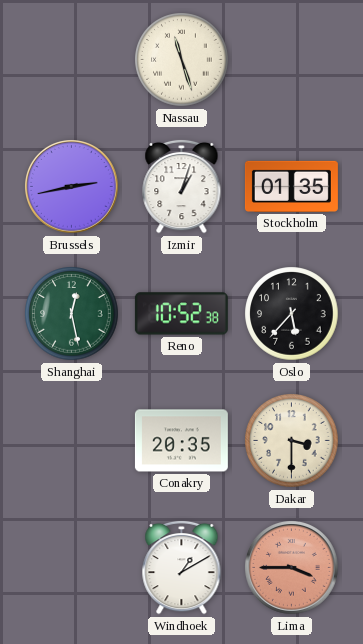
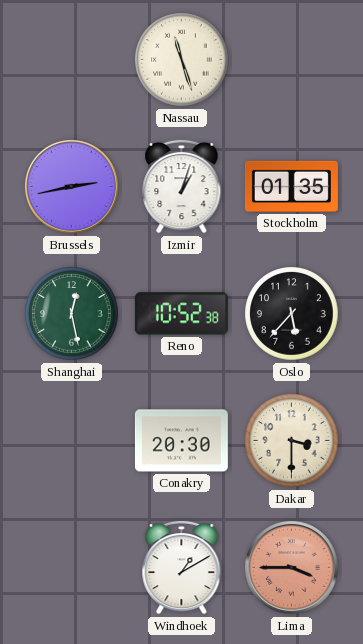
Conakry: 20:35 -> 20:30
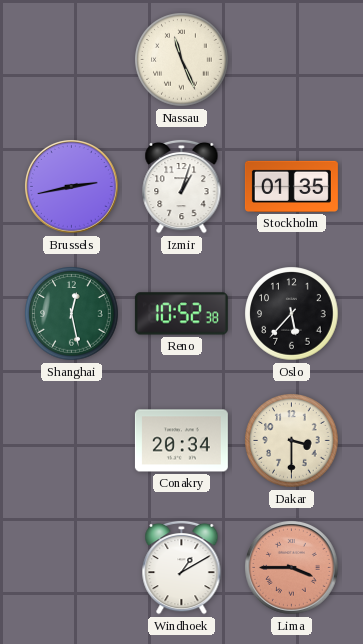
Nassau: 11:27 -> 11:26
Conakry: 20:30 -> 20:34
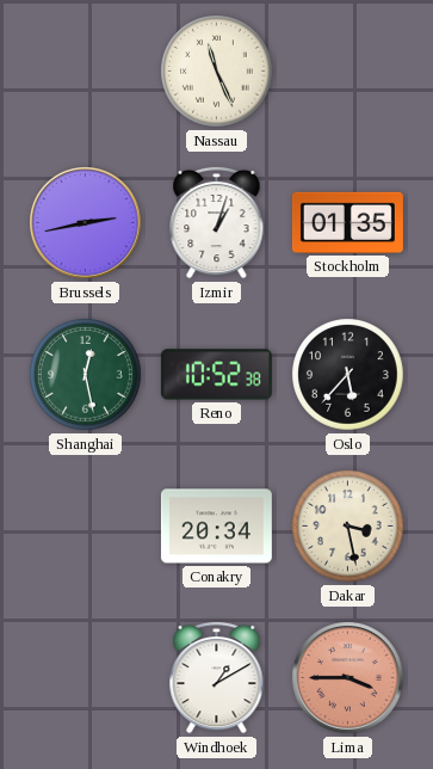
Dakar: 3:30 -> 3:28
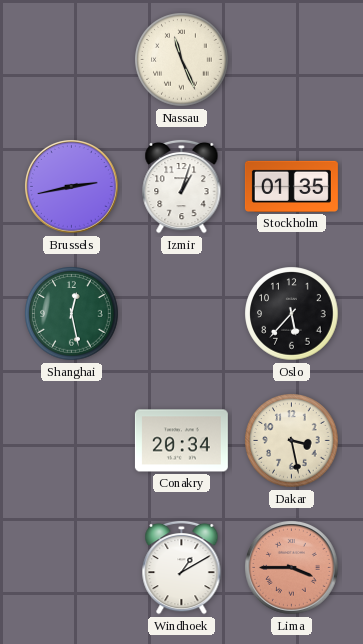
Reno: 10:52 -> none
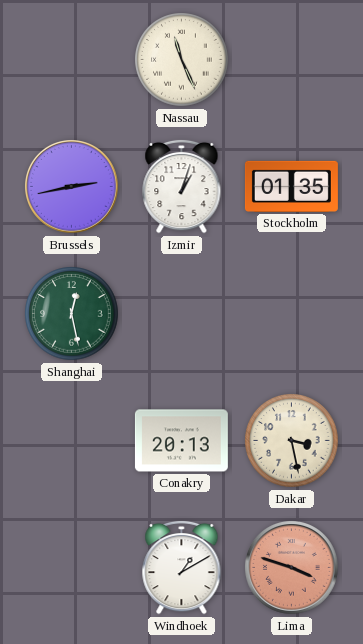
Oslo: 5:37 -> none
Conakry: 20:34 -> 20:13
Lima: 3:45 -> 3:48
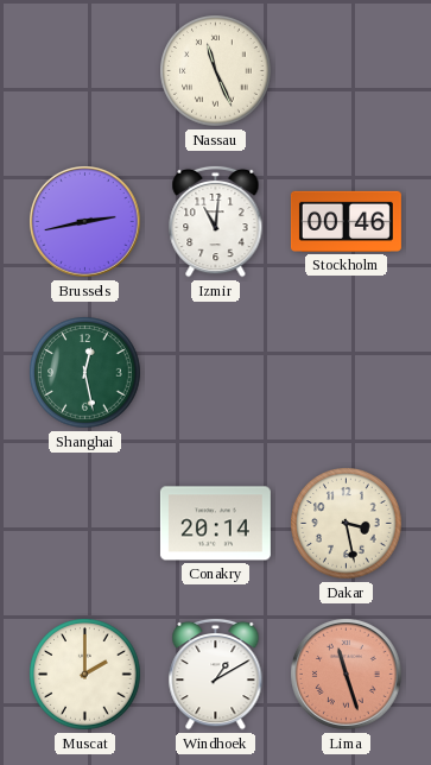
Izmir: 1:03 -> 11:01
Stockholm: 01:35 -> 00:46
Conakry: 20:13 -> 20:14
Muscat: none -> 2:00
Lima: 3:48 -> 11:27
